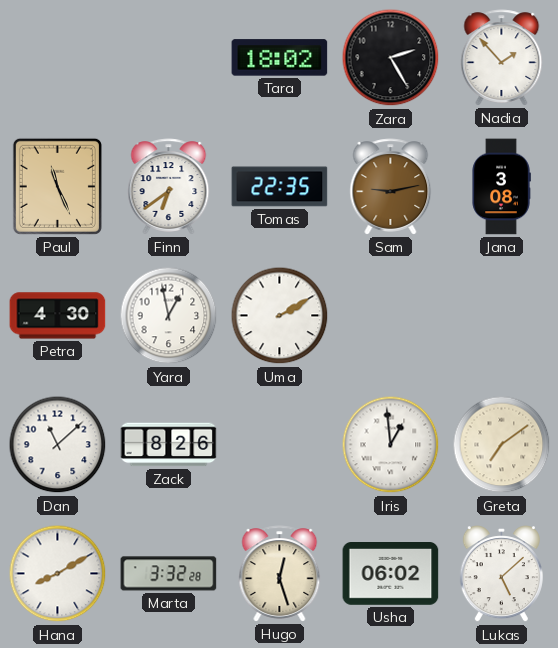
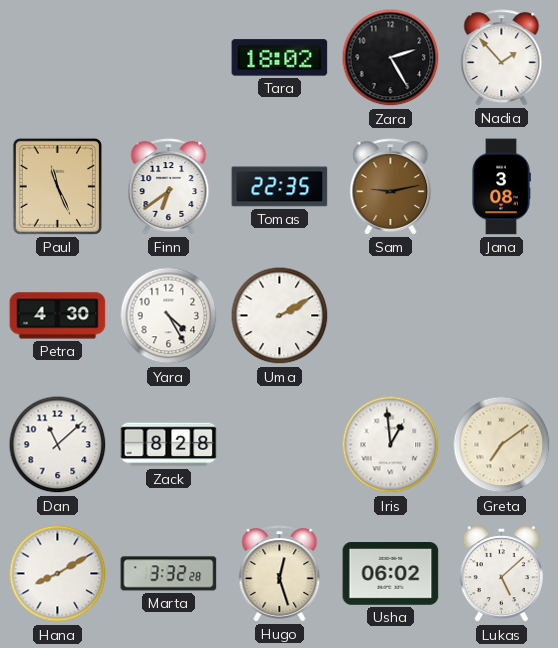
Yara: 12:58 -> 4:25
Zack: 8:26 -> 8:28
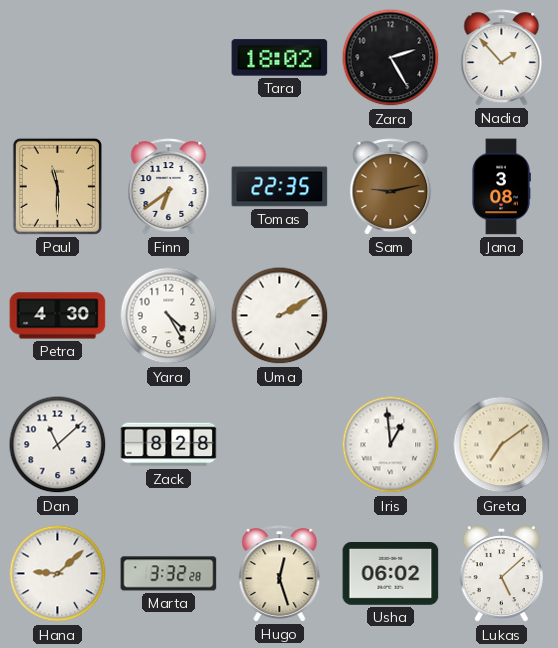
Paul: 11:26 -> 11:30
Hana: 8:10 -> 9:08
